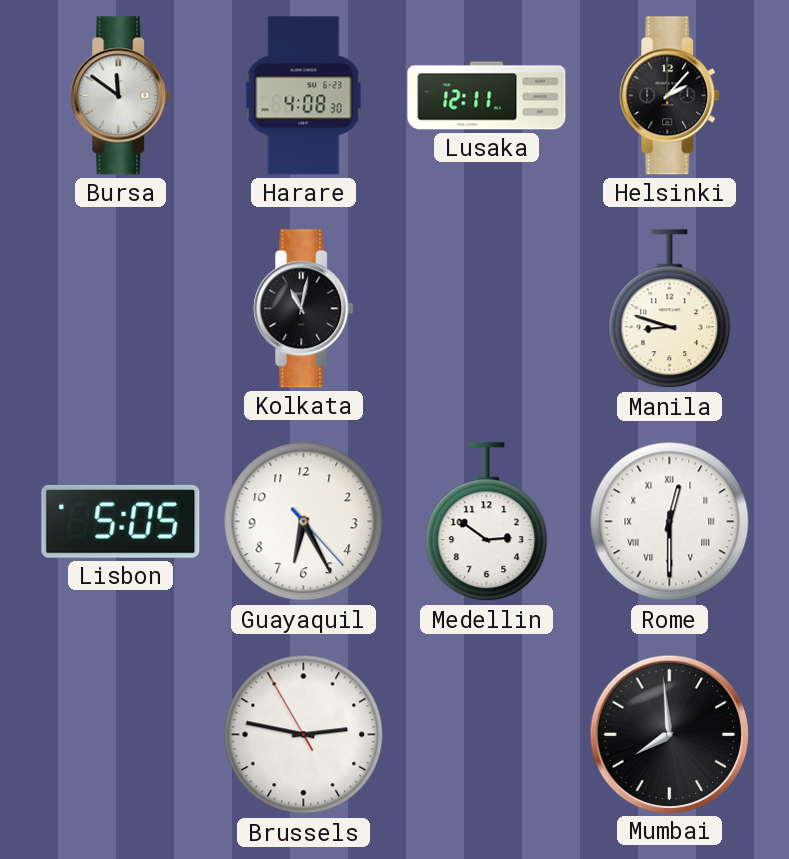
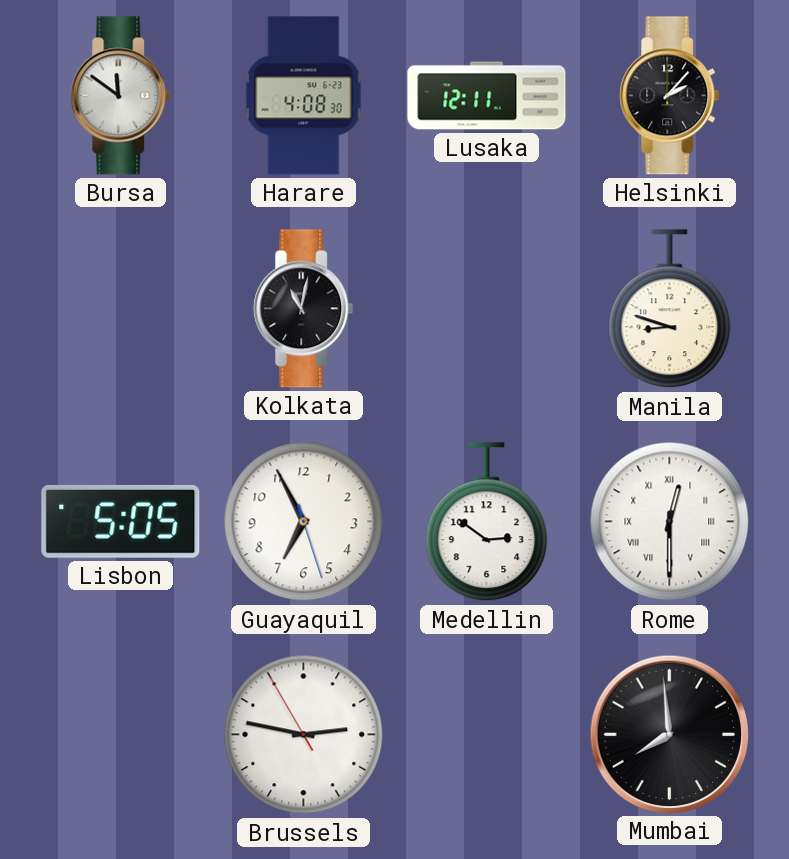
Guayaquil: 6:25 -> 6:55
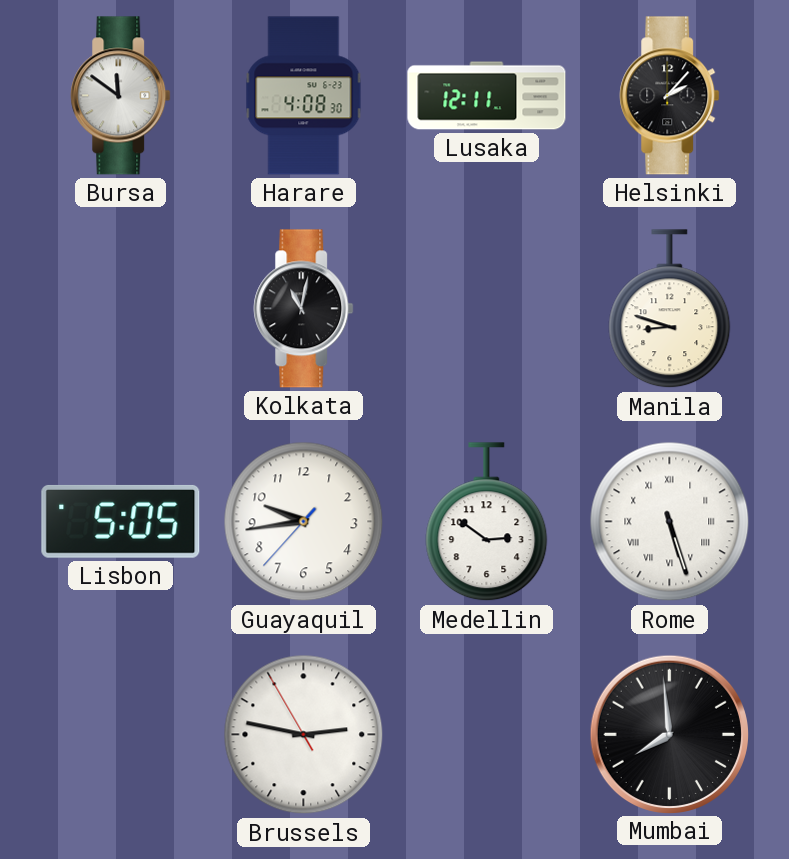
Guayaquil: 6:55 -> 9:43
Rome: 12:30 -> 5:27
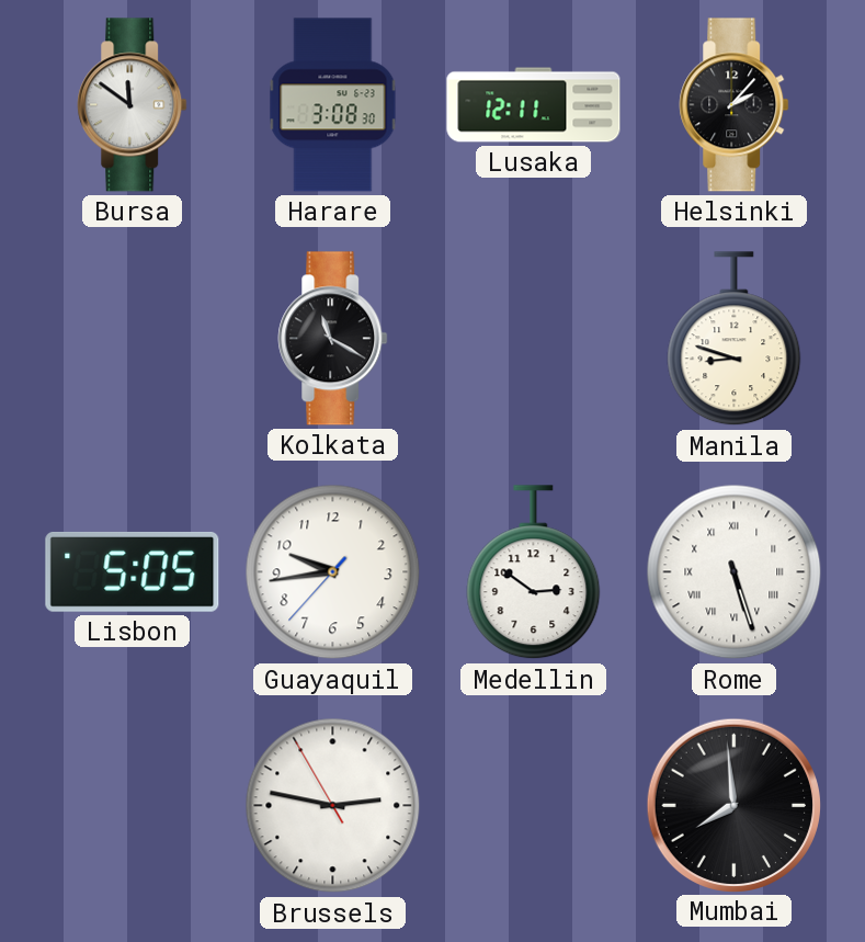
Harare: 4:08 -> 3:08
Kolkata: 11:02 -> 11:20
